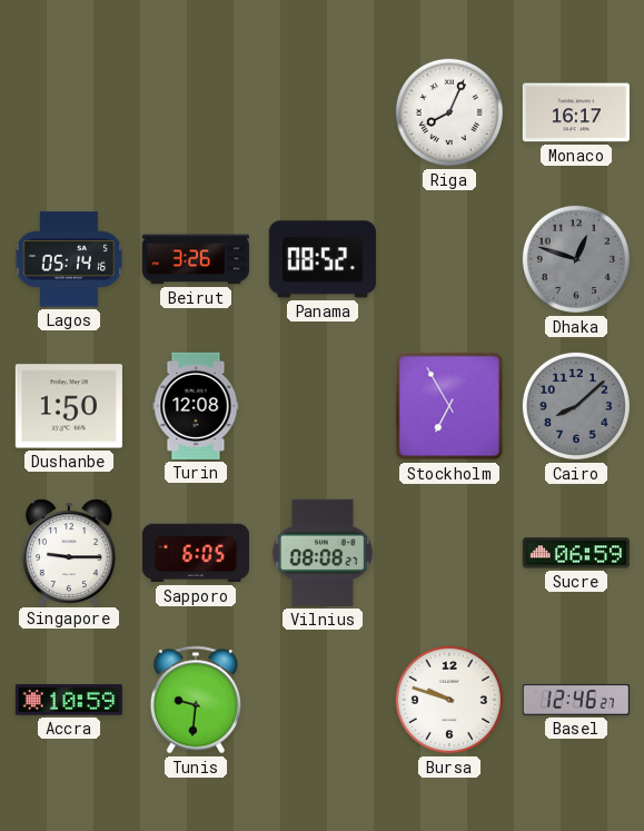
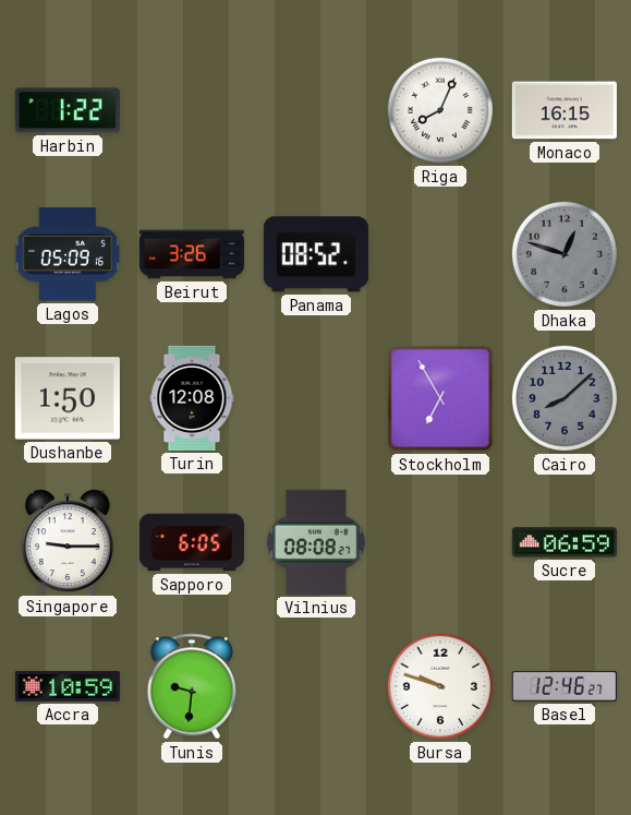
Harbin: none -> 1:22
Monaco: 16:17 -> 16:15
Lagos: 05:14 -> 05:09
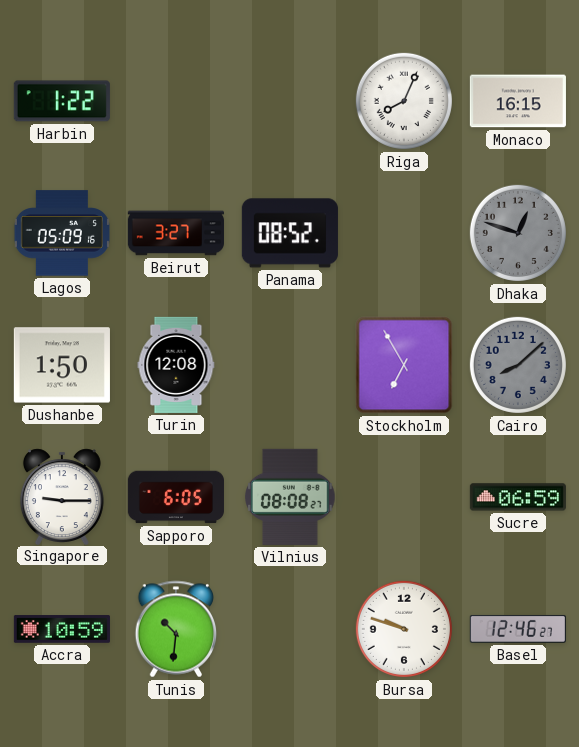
Beirut: 3:26 -> 3:27
Tunis: 9:31 -> 10:31
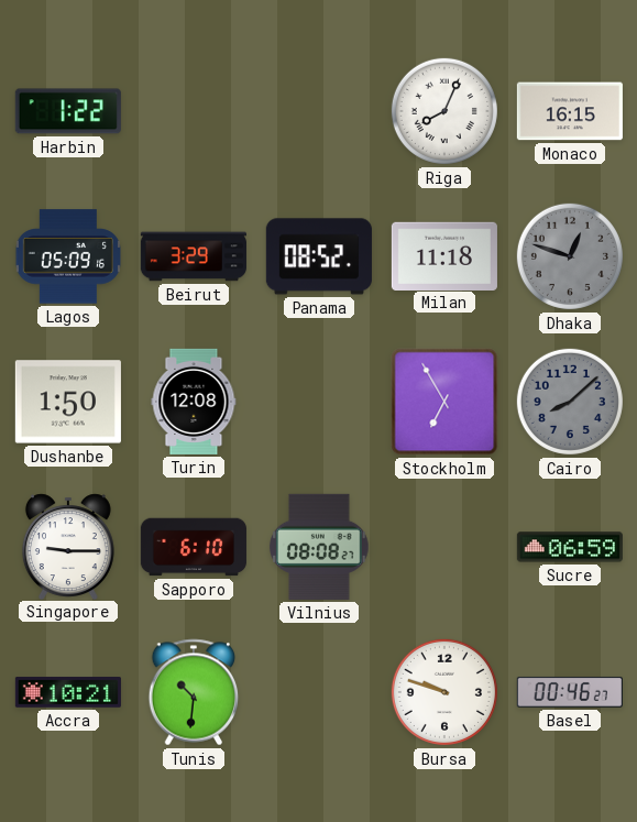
Beirut: 3:27 -> 3:29
Milan: none -> 11:18
Sapporo: 6:05 -> 6:10
Accra: 10:59 -> 10:21
Basel: 12:46 -> 00:46
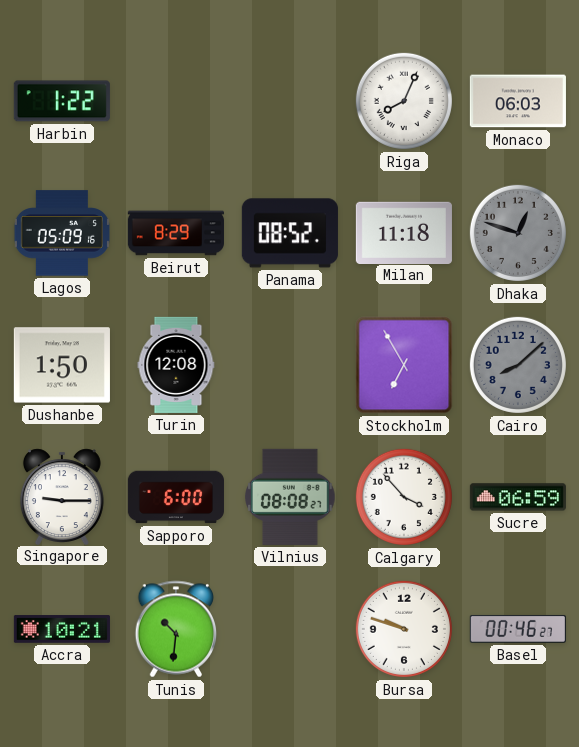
Monaco: 16:15 -> 06:03
Beirut: 3:29 -> 8:29
Sapporo: 6:10 -> 6:00
Calgary: none -> 3:53
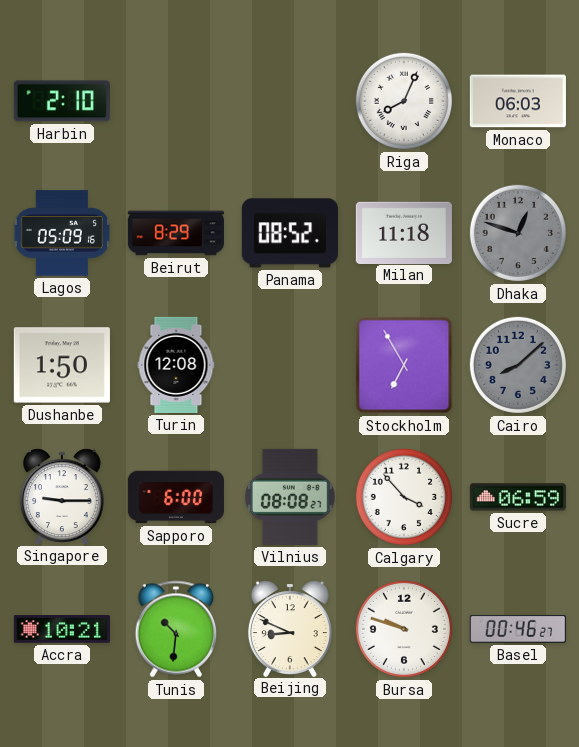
Harbin: 1:22 -> 2:10
Beijing: none -> 8:49
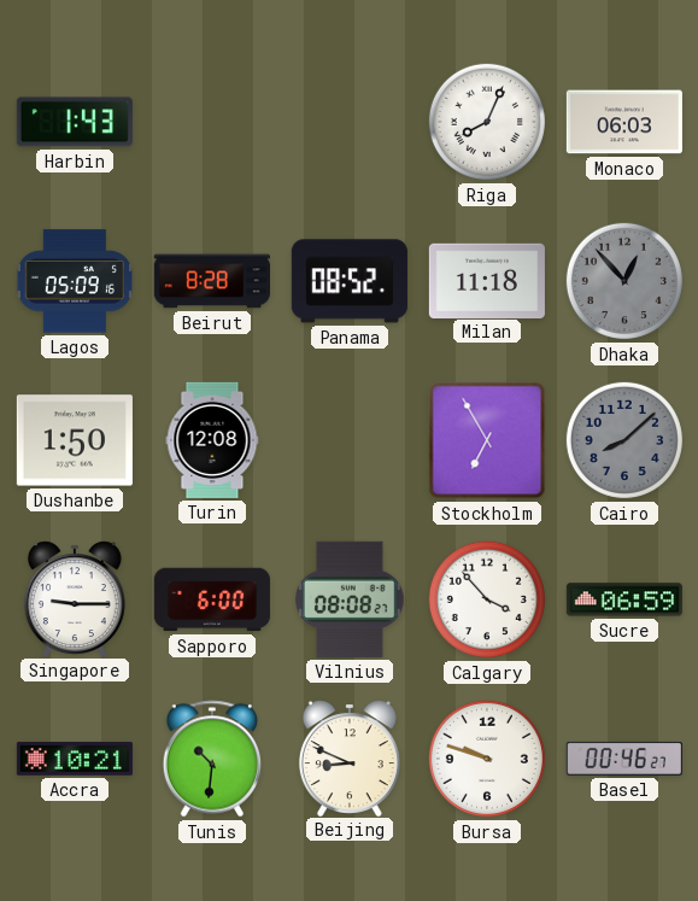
Harbin: 2:10 -> 1:43
Beirut: 8:29 -> 8:28
Dhaka: 12:48 -> 12:53
